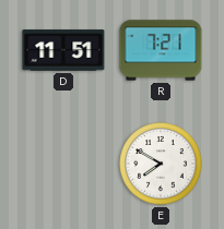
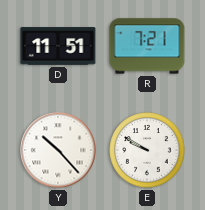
Y: none -> 10:23
E: 7:50 -> 9:50
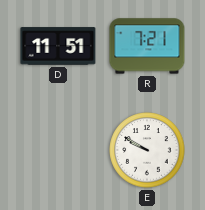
Y: 10:23 -> none
